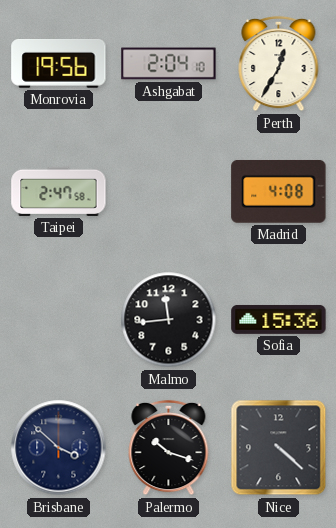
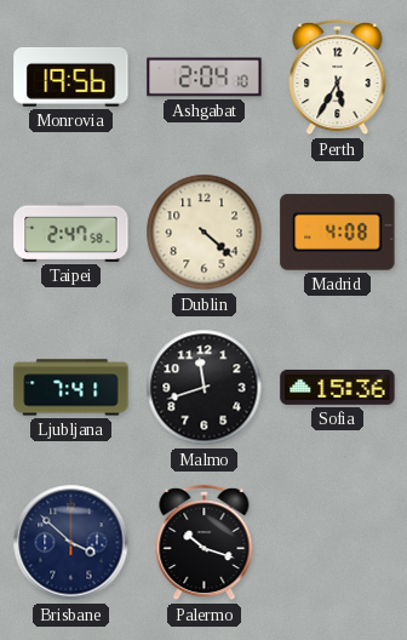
Perth: 12:35 -> 5:35
Dublin: none -> 4:22
Ljubljana: none -> 7:41
Malmo: 11:44 -> 11:42
Nice: 4:22 -> none
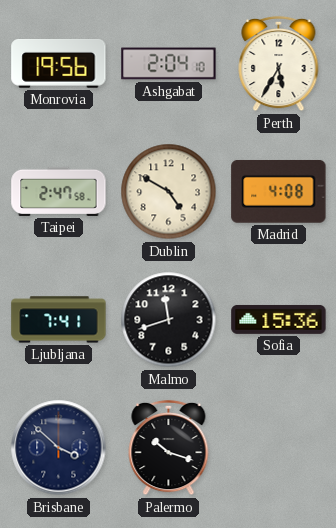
Dublin: 4:22 -> 4:50
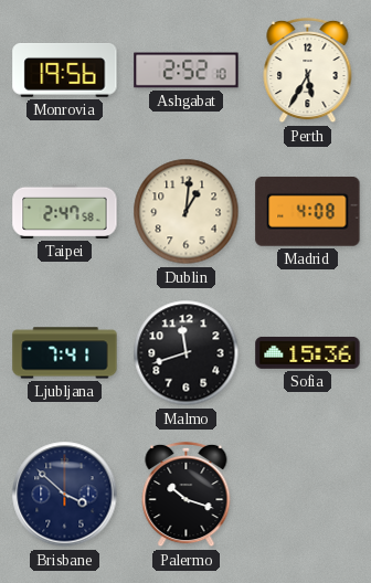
Ashgabat: 2:04 -> 2:52
Dublin: 4:50 -> 1:01
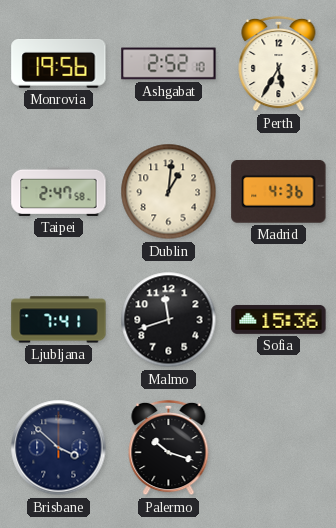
Madrid: 4:08 -> 4:36
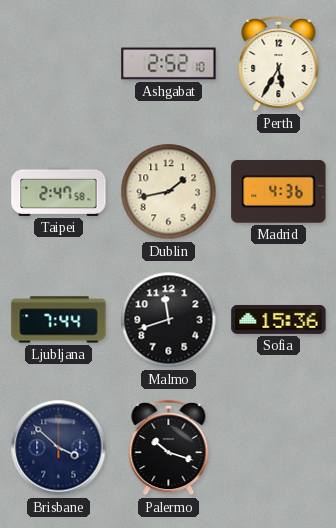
Monrovia: 19:56 -> none
Dublin: 1:01 -> 1:43
Ljubljana: 7:41 -> 7:44
